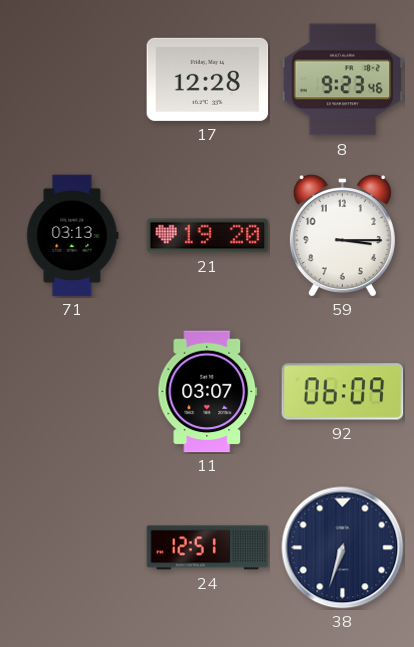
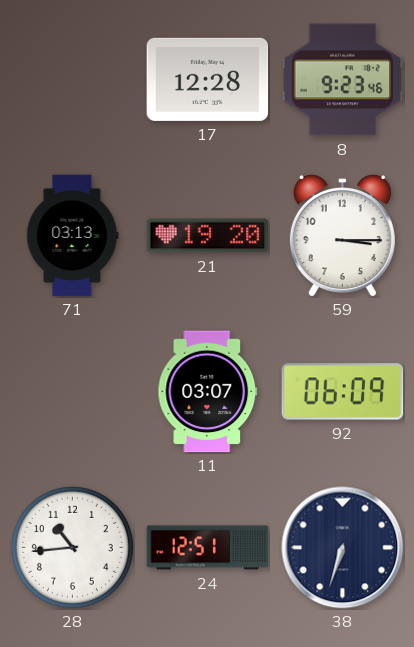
28: none -> 10:44
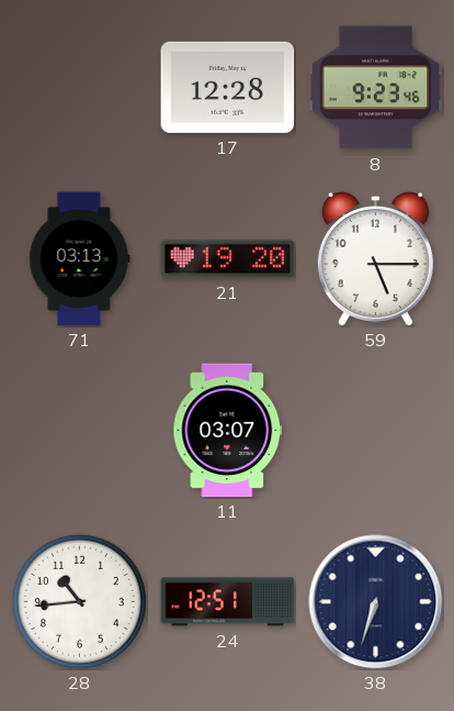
59: 3:15 -> 5:15
92: 06:09 -> none
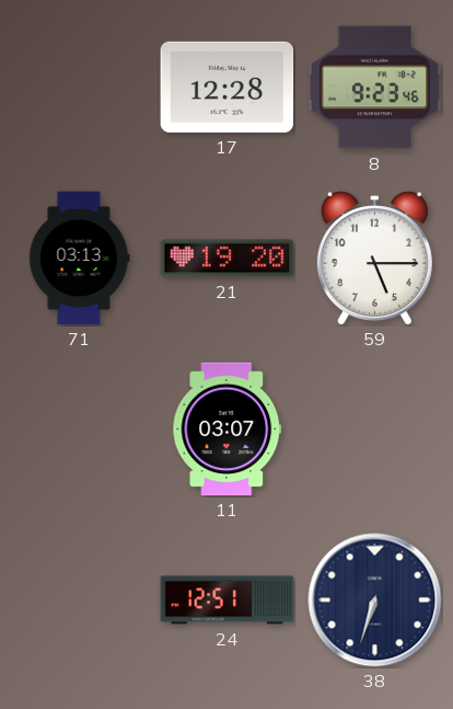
28: 10:44 -> none
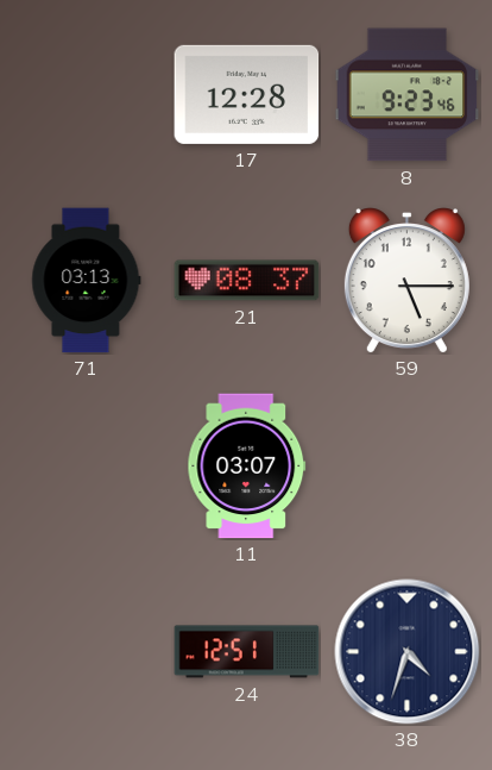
21: 19:20 -> 08:37
38: 6:33 -> 4:33
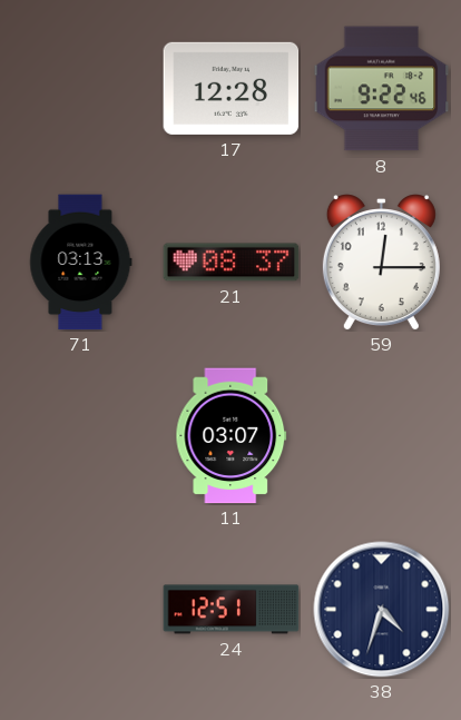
8: 9:23 -> 9:22
59: 5:15 -> 12:15
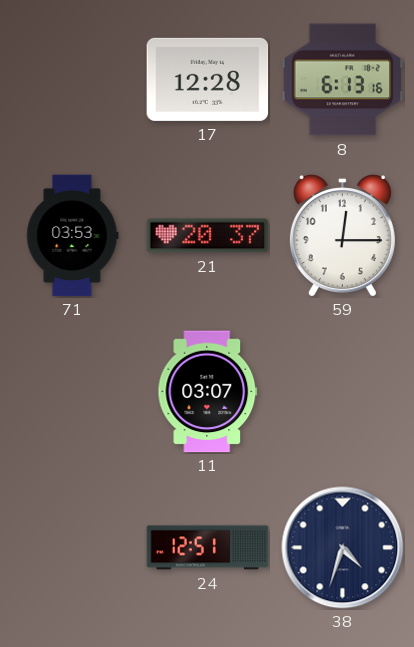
8: 9:22 -> 6:13
71: 03:13 -> 03:53
21: 08:37 -> 20:37
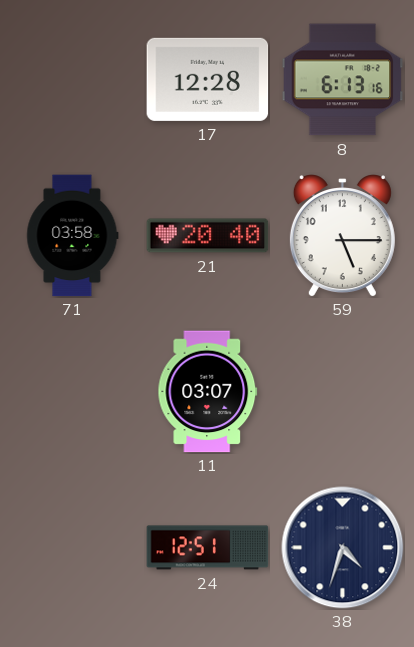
71: 03:53 -> 03:58
21: 20:37 -> 20:40
59: 12:15 -> 5:15
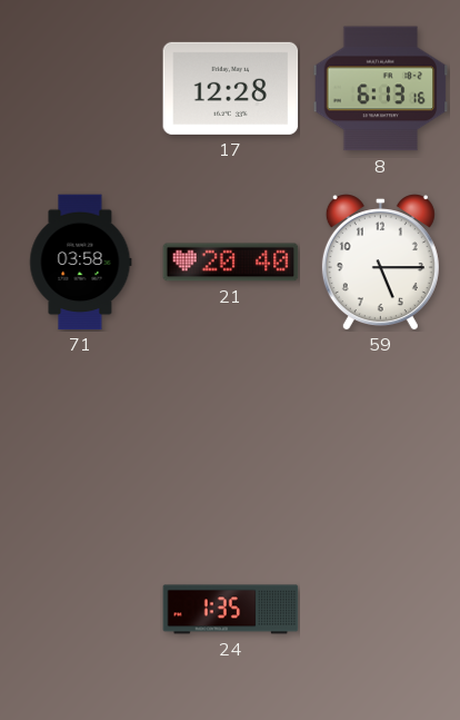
11: 03:07 -> none
24: 12:51 -> 1:35
38: 4:33 -> none
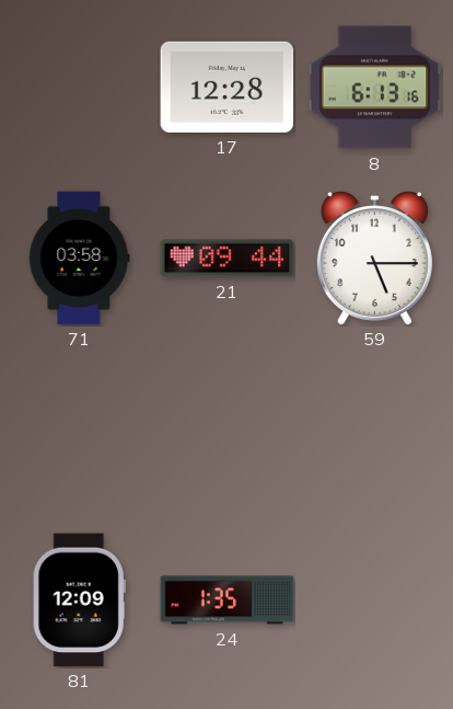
21: 20:40 -> 09:44
81: none -> 12:09
